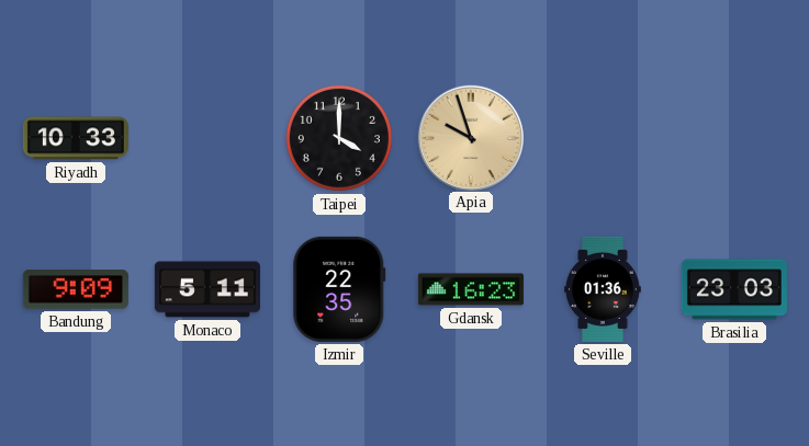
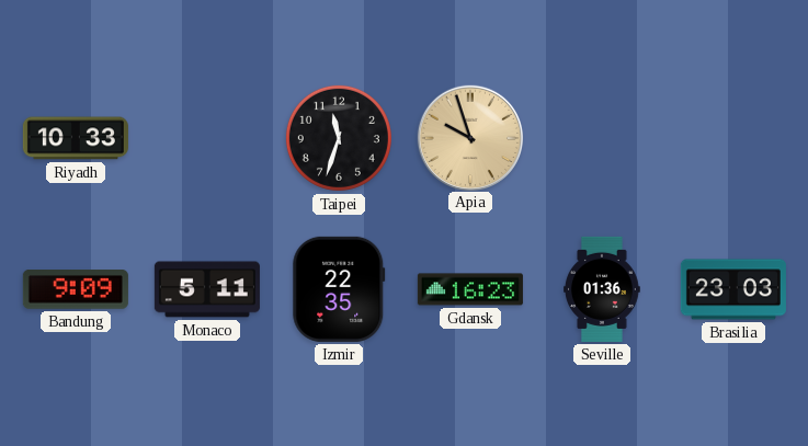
Taipei: 4:00 -> 11:33
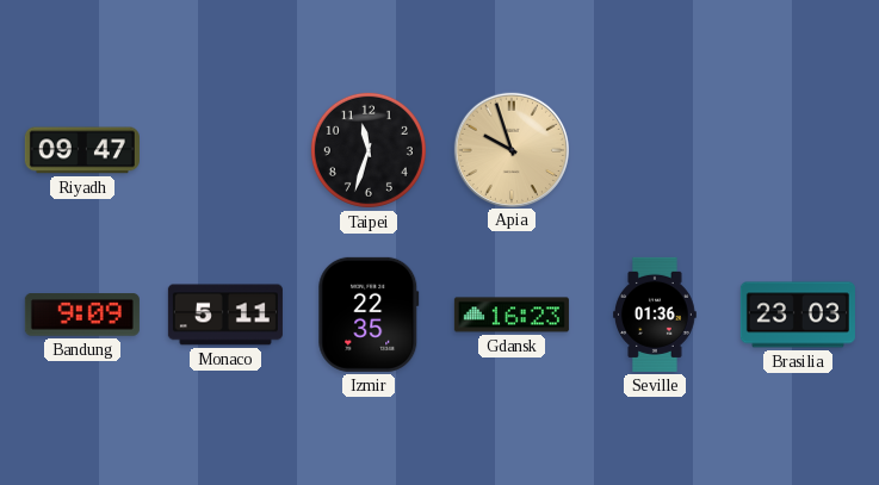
Riyadh: 10:33 -> 09:47
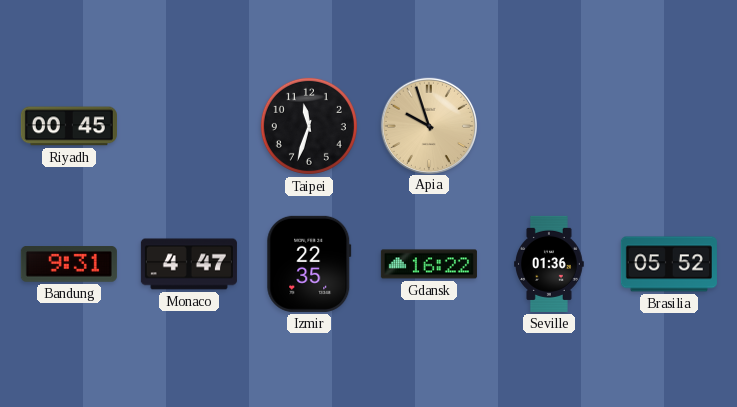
Riyadh: 09:47 -> 00:45
Bandung: 9:09 -> 9:31
Monaco: 5:11 -> 4:47
Gdansk: 16:23 -> 16:22
Brasilia: 23:03 -> 05:52
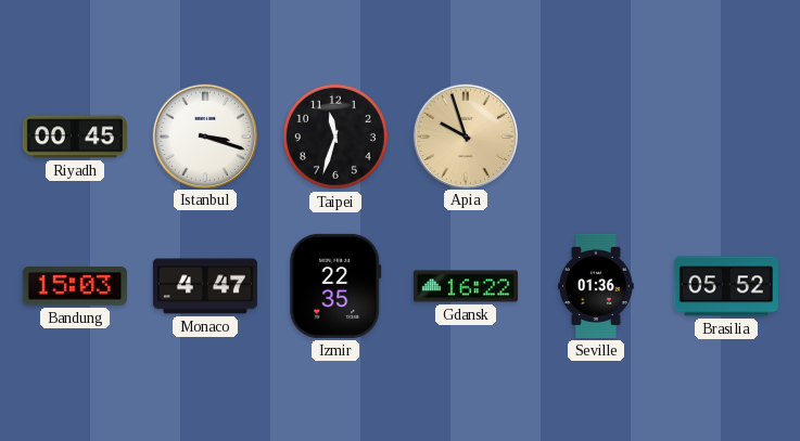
Istanbul: none -> 3:18
Bandung: 9:31 -> 15:03
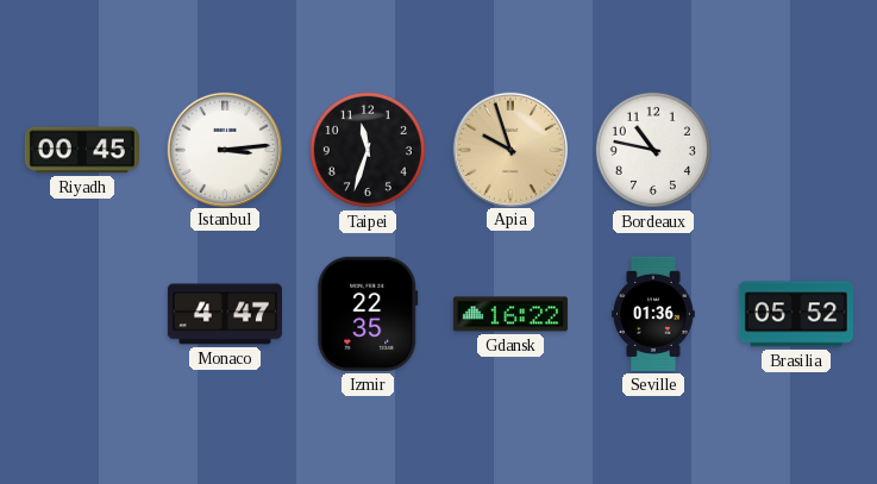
Istanbul: 3:18 -> 3:14
Bordeaux: none -> 10:47
Bandung: 15:03 -> none
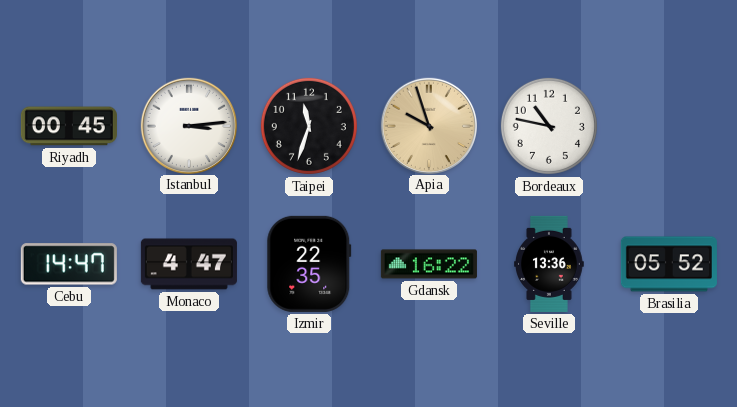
Cebu: none -> 14:47
Seville: 01:36 -> 13:36
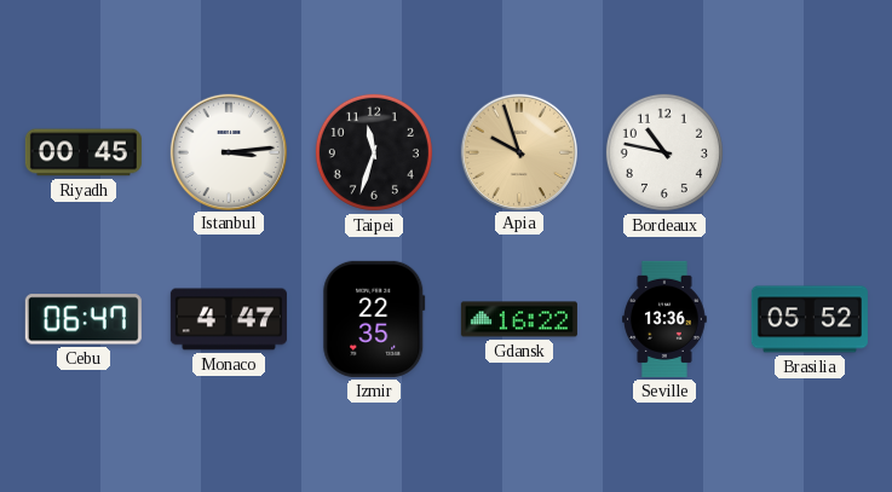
Cebu: 14:47 -> 06:47
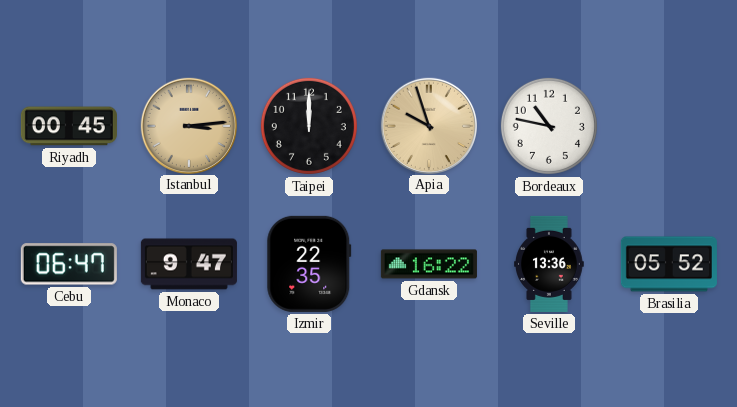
Istanbul dial: white -> champagne
Taipei: 11:33 -> 12:00
Monaco: 4:47 -> 9:47
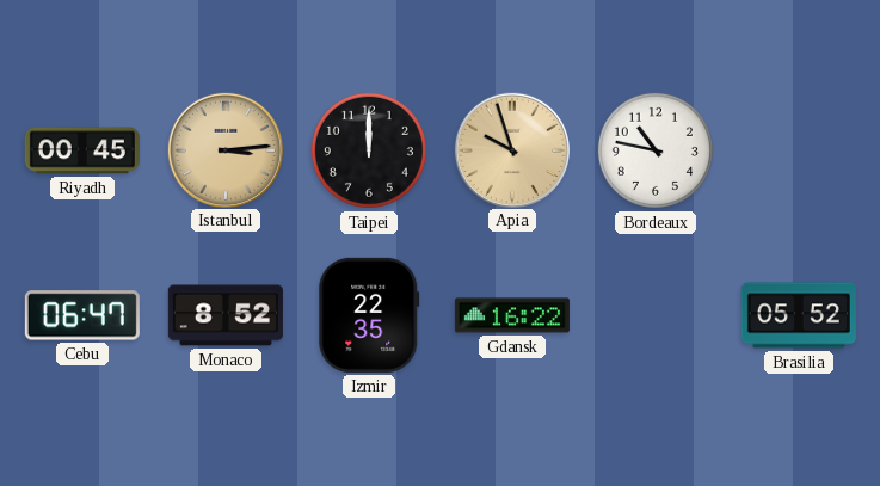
Monaco: 9:47 -> 8:52
Seville: 13:36 -> none
